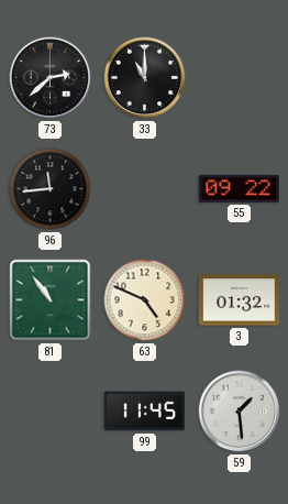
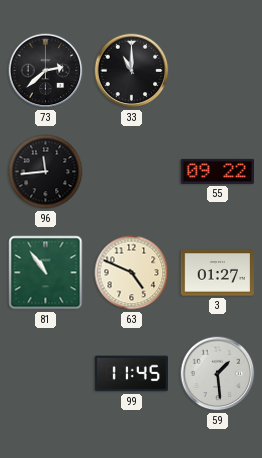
3: 01:32 -> 01:27
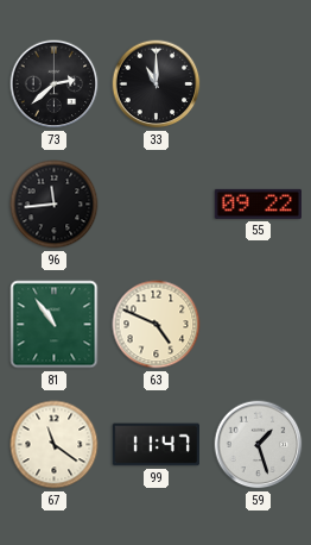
3: 01:27 -> none
67: none -> 11:21
99: 11:45 -> 11:47
59: 1:29 -> 1:27
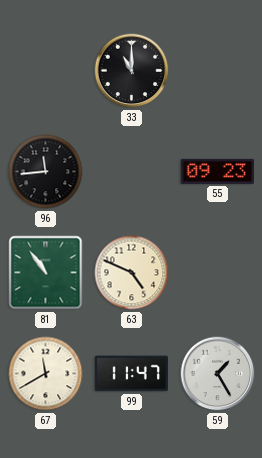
73: 2:38 -> none
55: 09:22 -> 09:23
67: 11:21 -> 11:40
59: 1:27 -> 1:25
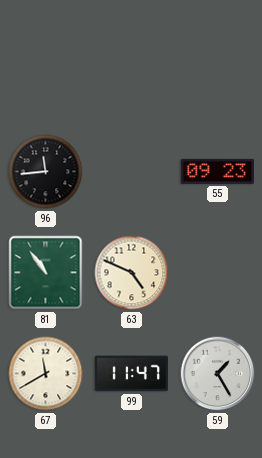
33: 11:00 -> none
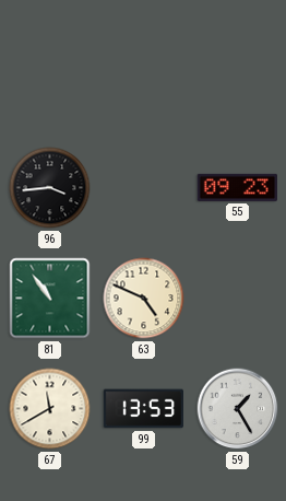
96: 11:44 -> 3:44
99: 11:47 -> 13:53
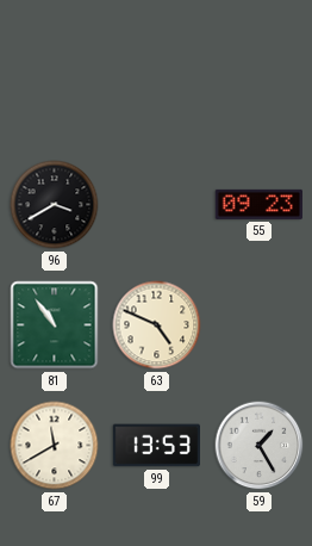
96: 3:44 -> 3:40
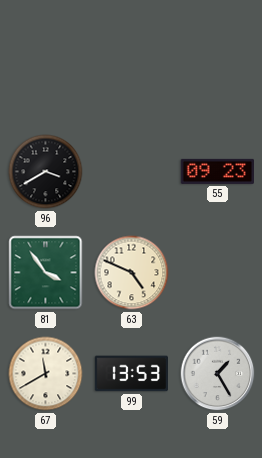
81: 10:54 -> 3:54
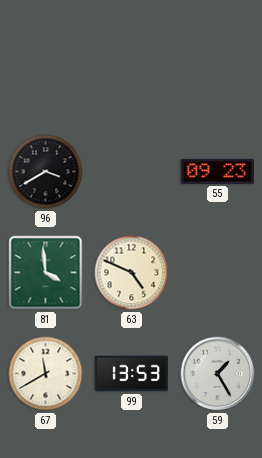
81: 3:54 -> 3:59
